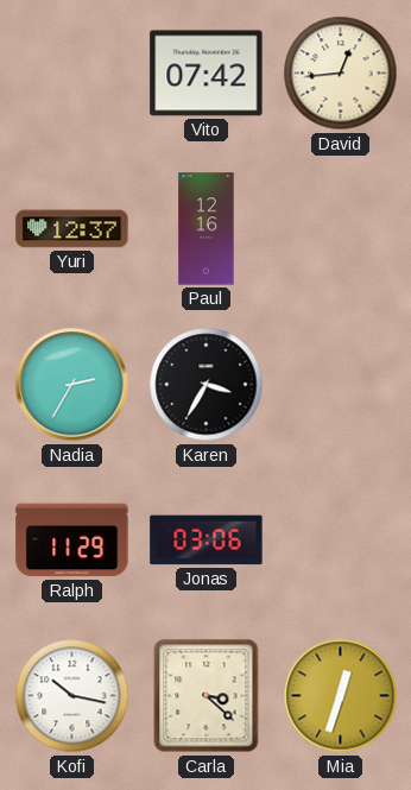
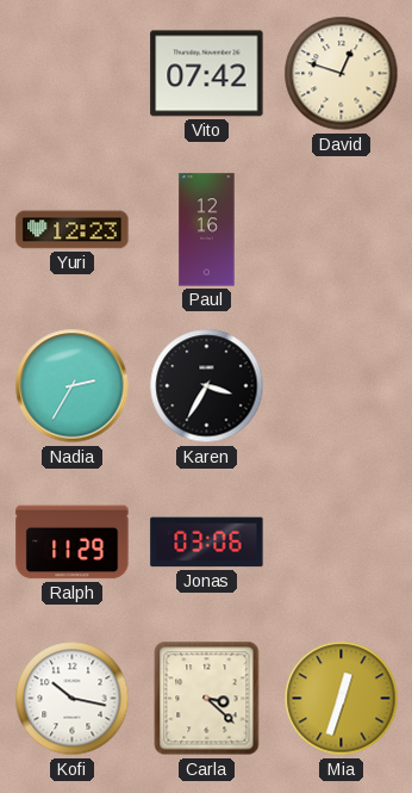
David: 12:44 -> 12:48
Yuri: 12:37 -> 12:23
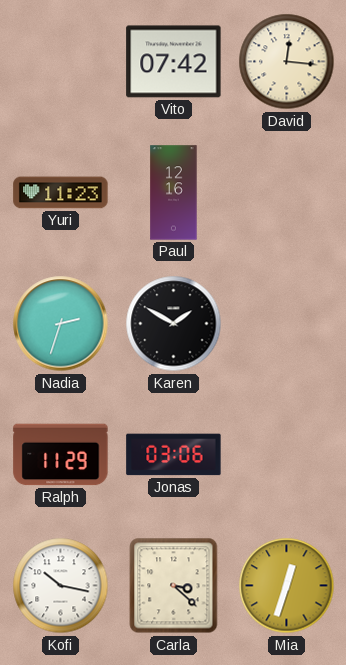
David: 12:48 -> 12:16
Yuri: 12:23 -> 11:23
Nadia: 2:35 -> 2:33
Karen: 3:35 -> 1:50
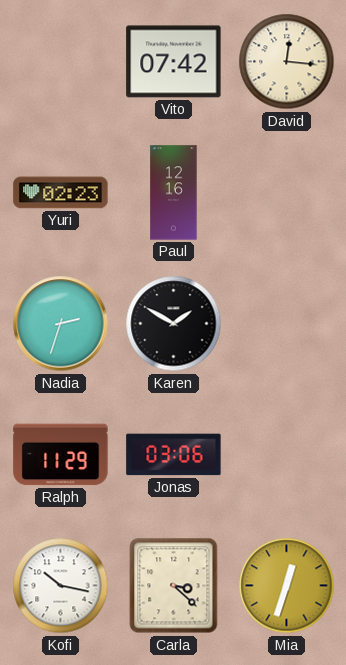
Yuri: 11:23 -> 02:23
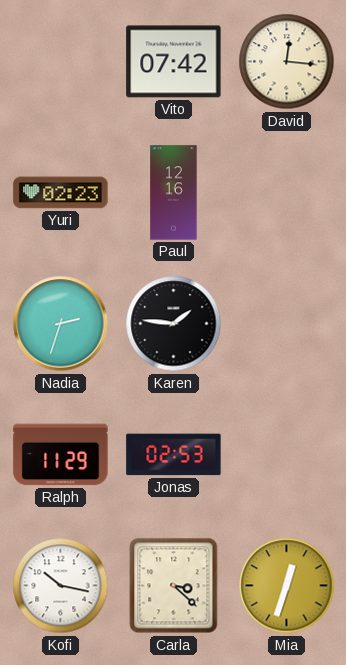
Karen: 1:50 -> 1:46
Jonas: 03:06 -> 02:53
